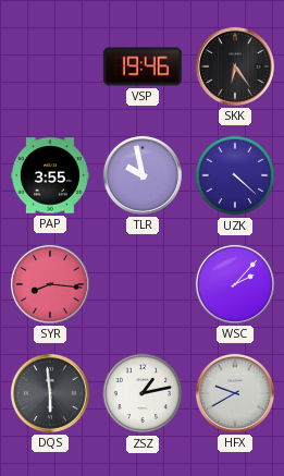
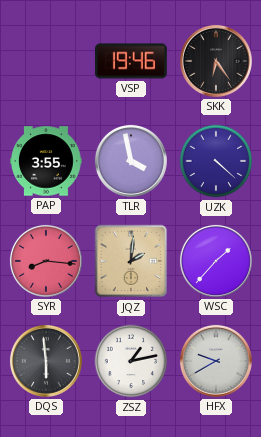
TLR: 9:58 -> 3:58
JQZ: none -> 2:01
WSC: 2:07 -> 1:37
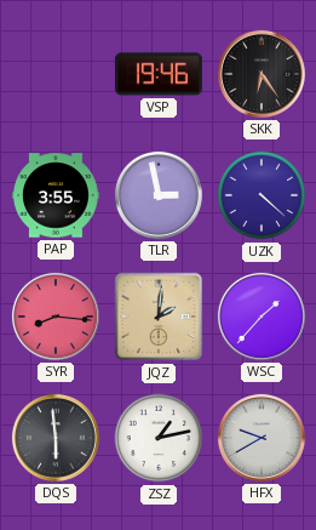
TLR: 3:58 -> 2:58
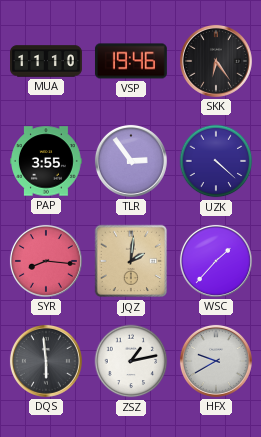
MUA: none -> 11:10
TLR: 2:58 -> 2:54
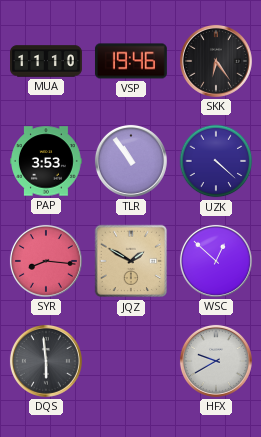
PAP: 3:55 -> 3:53
TLR: 2:54 -> 10:54
JQZ: 2:01 -> 1:50
WSC: 1:37 -> 12:52
ZSZ: 1:13 -> none
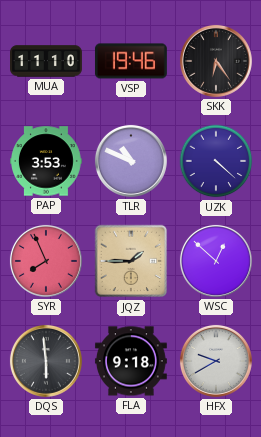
TLR: 10:54 -> 10:49
SYR: 8:16 -> 7:56
JQZ: 1:50 -> 1:45
FLA: none -> 9:18
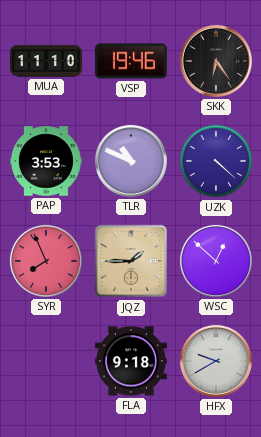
DQS: 5:59 -> none
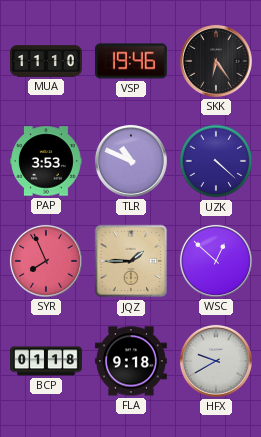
BCP: none -> 01:18
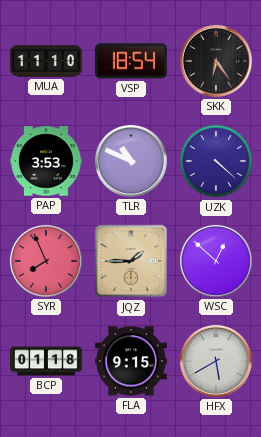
VSP: 19:46 -> 18:54
FLA: 9:18 -> 9:15
HFX: 9:40 -> 5:40
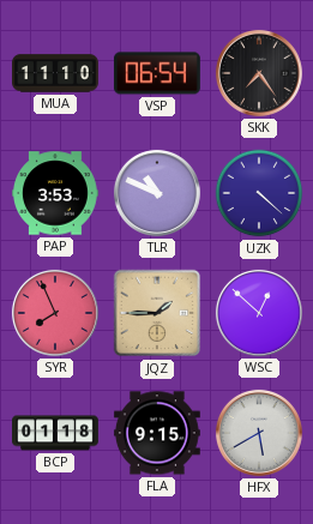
VSP: 18:54 -> 06:54
SKK: 6:24 -> 7:24
